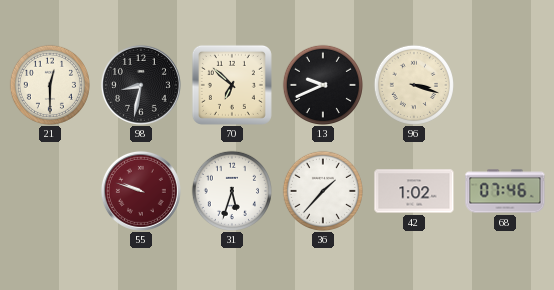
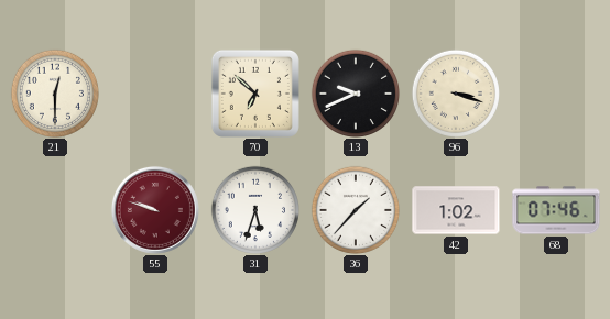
98: 8:32 -> none
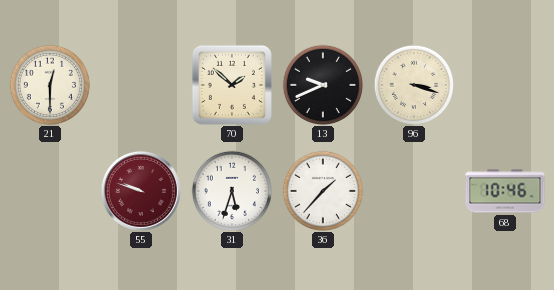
70: 6:52 -> 1:52
42: 1:02 -> none
68: 07:46 -> 10:46
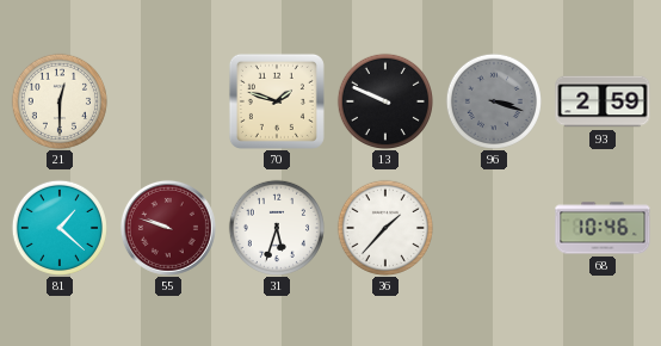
70: 1:52 -> 1:48
13: 9:41 -> 9:49
96 dial: cream -> grey
93: none -> 2:59
81: none -> 1:22
